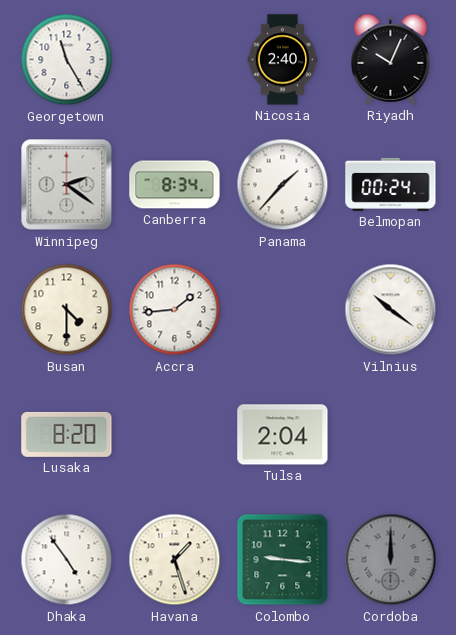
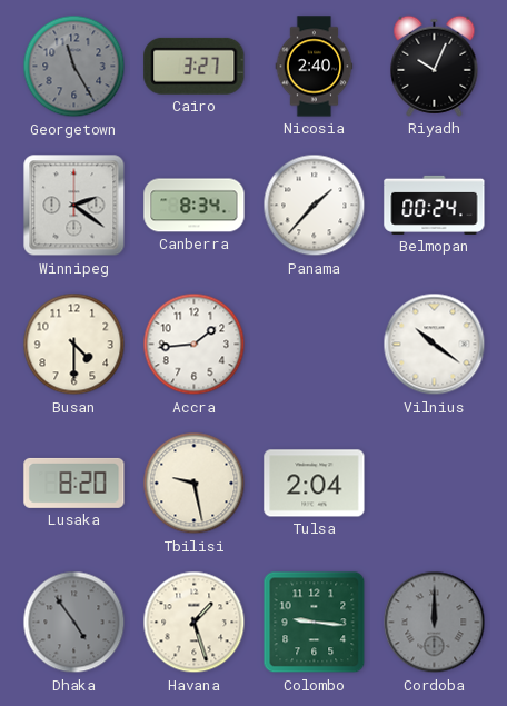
Georgetown dial: white -> grey
Cairo: none -> 3:27
Tbilisi: none -> 9:28
Dhaka dial: white -> grey
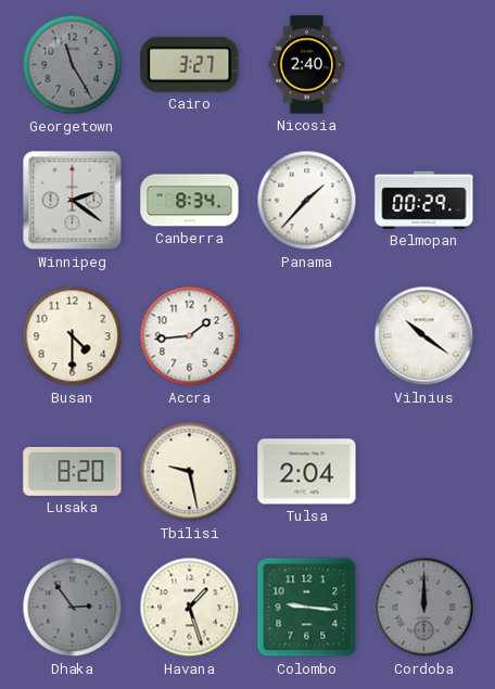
Riyadh: 10:04 -> none
Belmopan: 00:24 -> 00:29
Dhaka: 4:54 -> 2:54
